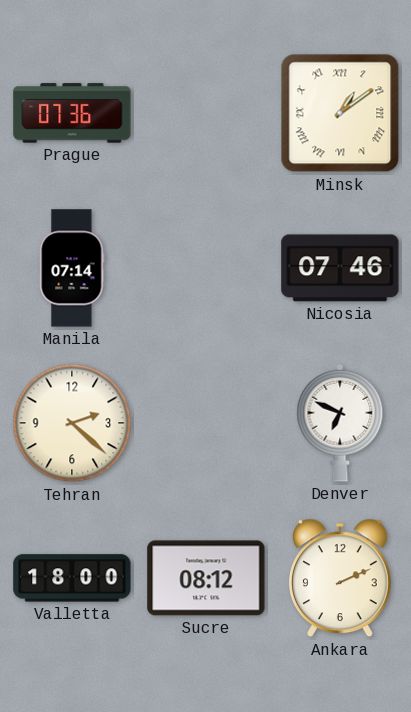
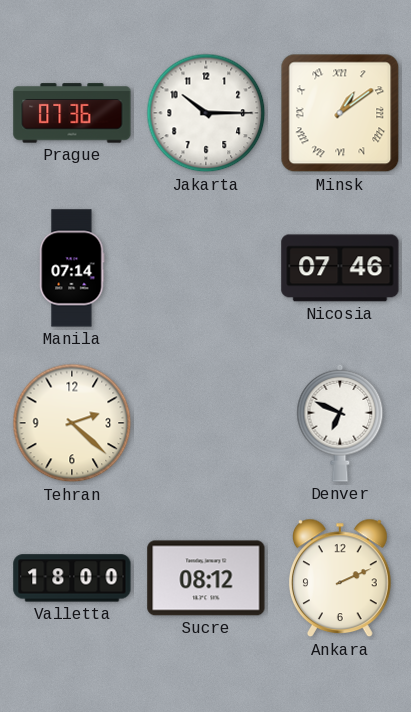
Jakarta: none -> 10:15
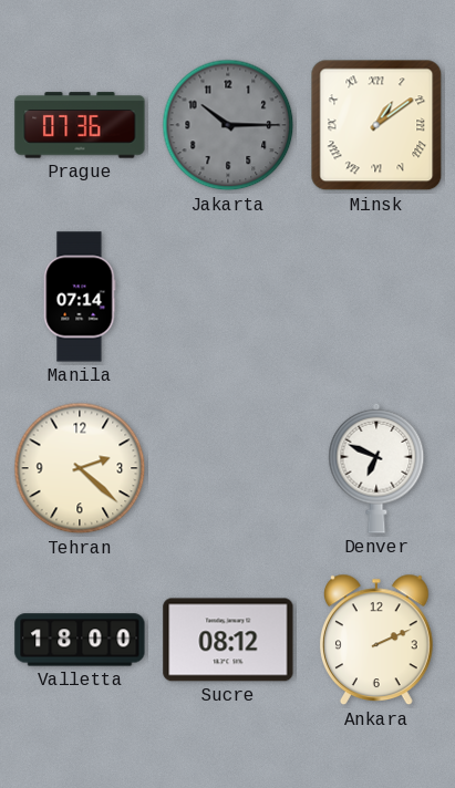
Jakarta dial: white -> grey
Nicosia: 07:46 -> none
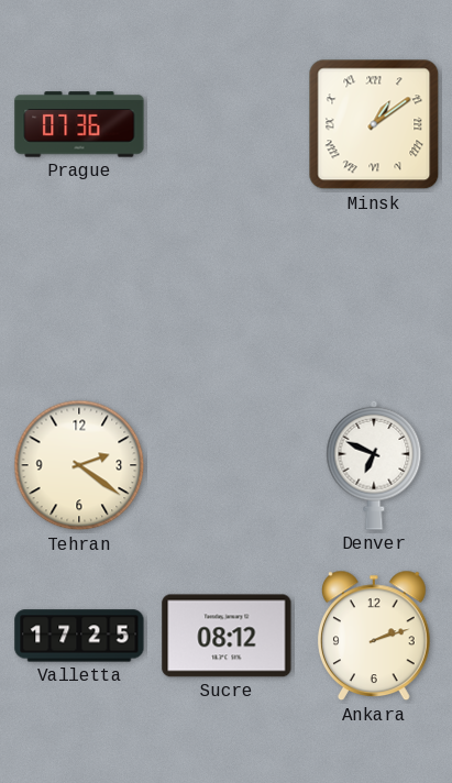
Jakarta: 10:15 -> none
Manila: 07:14 -> none
Tehran: 2:22 -> 2:21
Valletta: 18:00 -> 17:25
Ankara: 2:11 -> 2:12
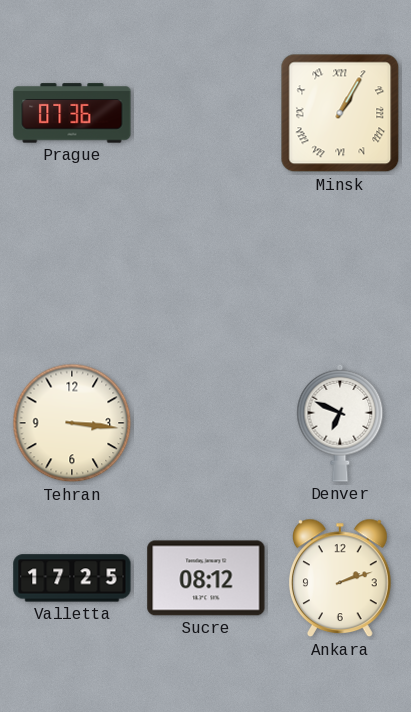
Minsk: 1:09 -> 1:05
Tehran: 2:21 -> 3:16
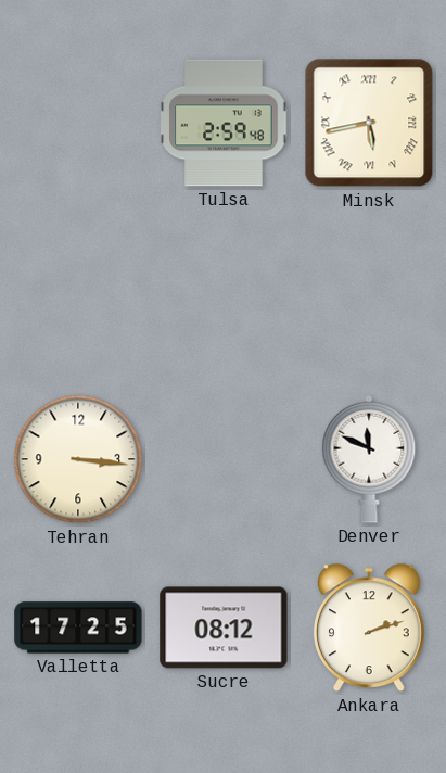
Prague: 07:36 -> none
Tulsa: none -> 2:59
Minsk: 1:05 -> 5:43
Denver: 6:49 -> 11:49
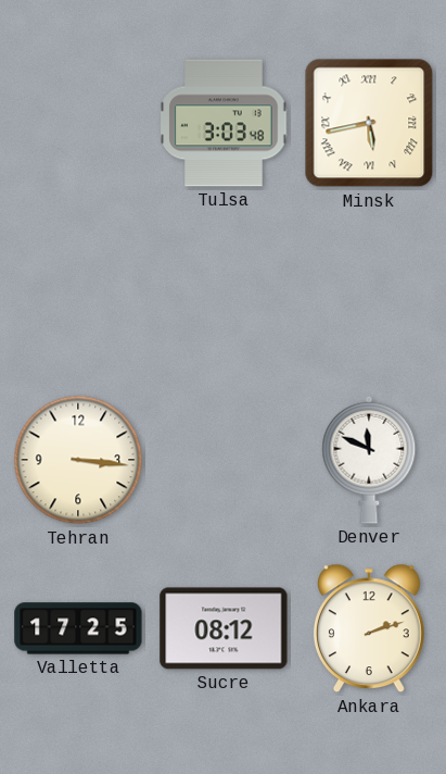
Tulsa: 2:59 -> 3:03
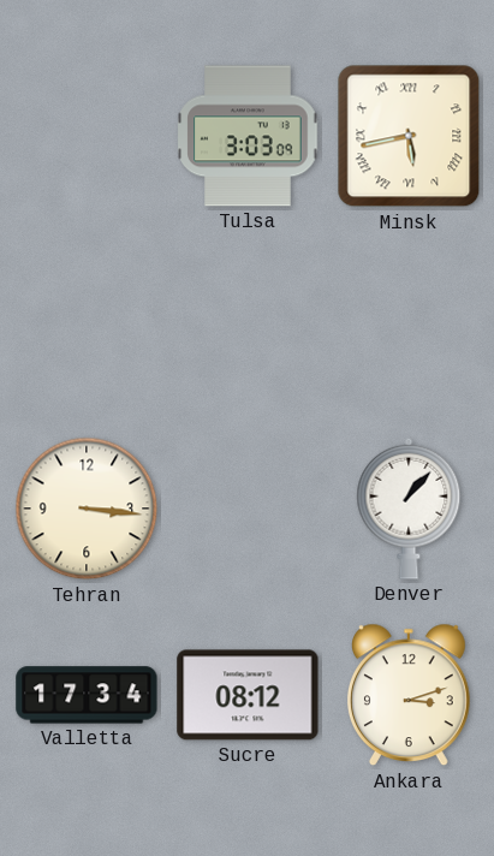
Tulsa: 3:03:48 -> 3:03:09
Denver: 11:49 -> 1:07
Valletta: 17:25 -> 17:34
Ankara: 2:12 -> 3:12
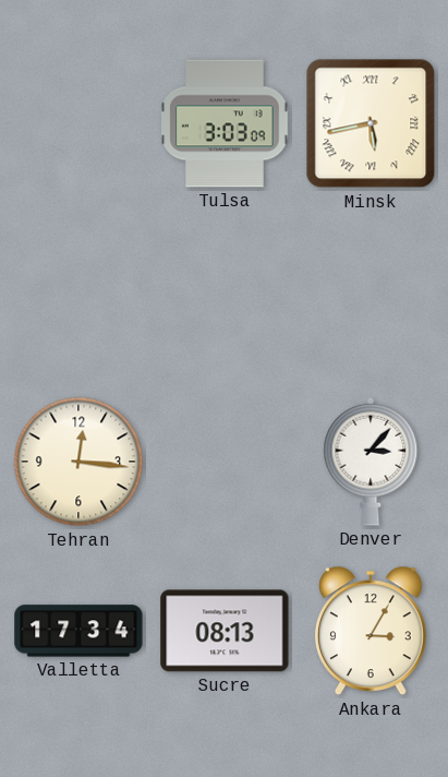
Tehran: 3:16 -> 12:16
Denver: 1:07 -> 3:07
Sucre: 08:12 -> 08:13
Ankara: 3:12 -> 3:05
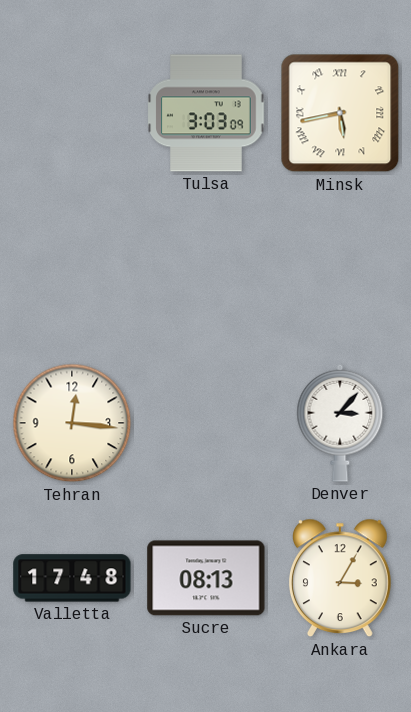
Valletta: 17:34 -> 17:48
